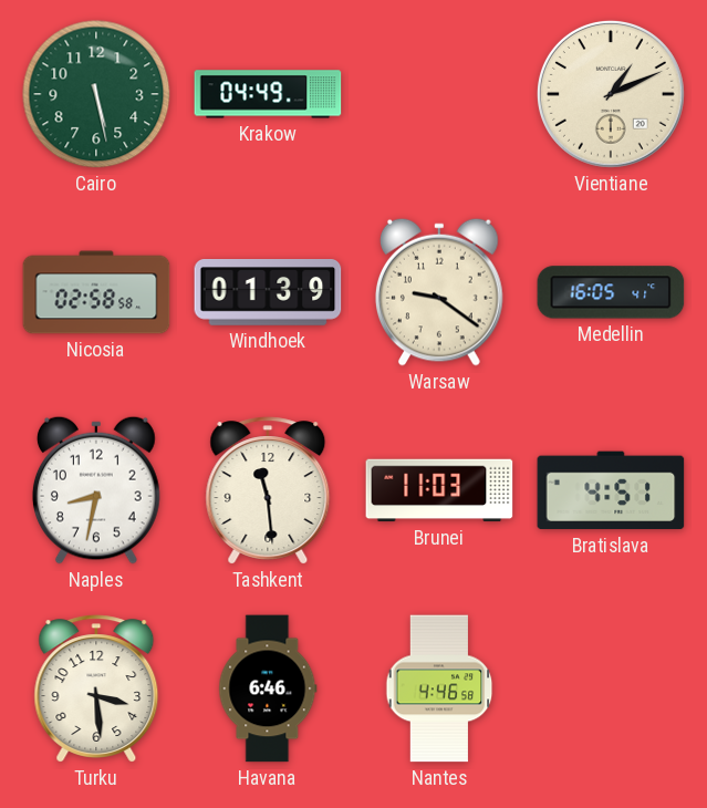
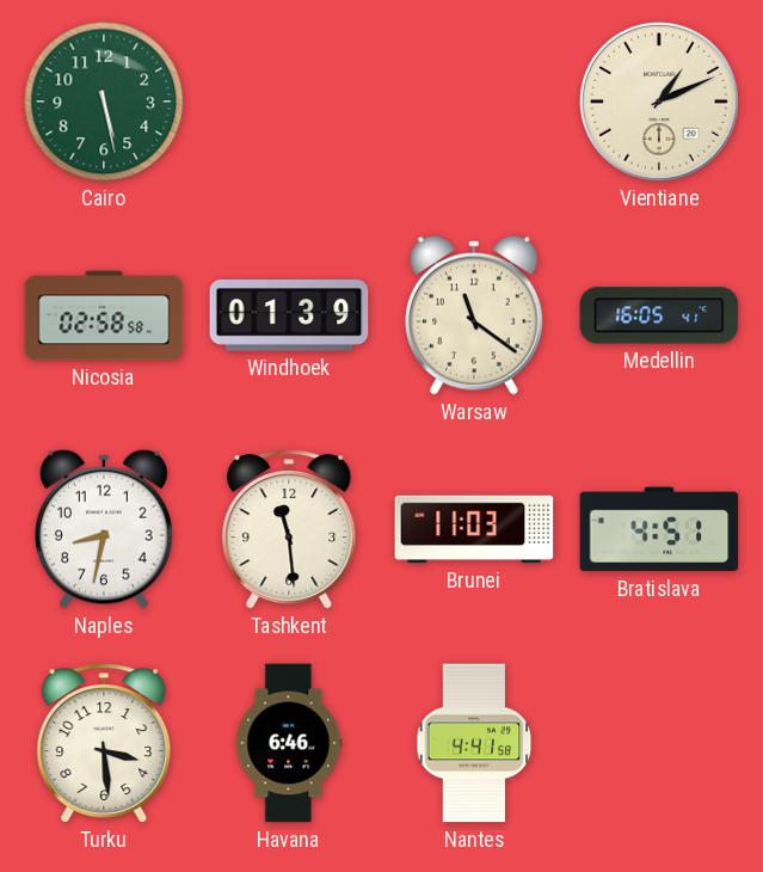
Krakow: 04:49 -> none
Warsaw: 9:21 -> 11:21
Nantes: 4:46 -> 4:41
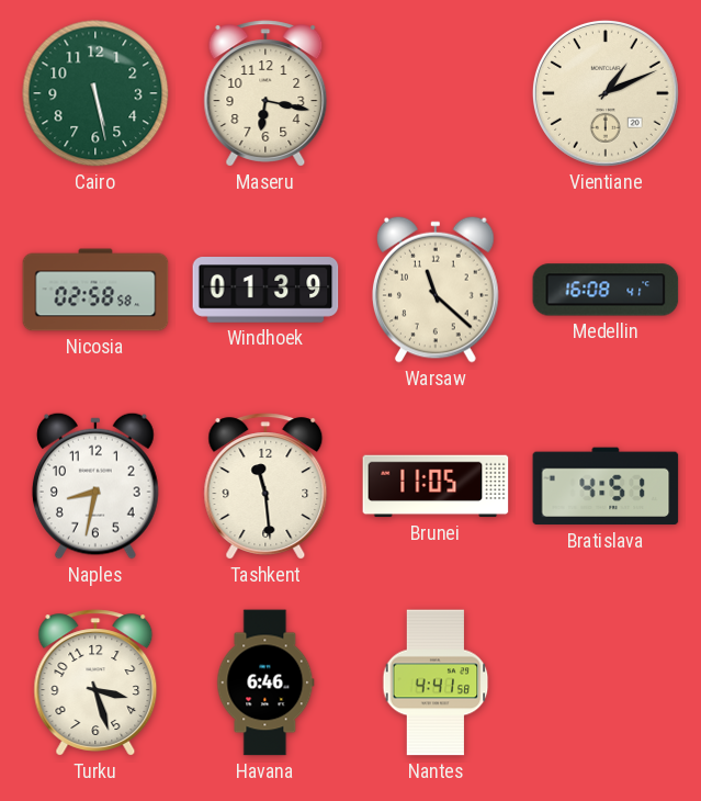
Maseru: none -> 6:17
Warsaw: 11:21 -> 11:22
Medellin: 16:05 -> 16:08
Brunei: 11:03 -> 11:05
Turku: 3:29 -> 3:27
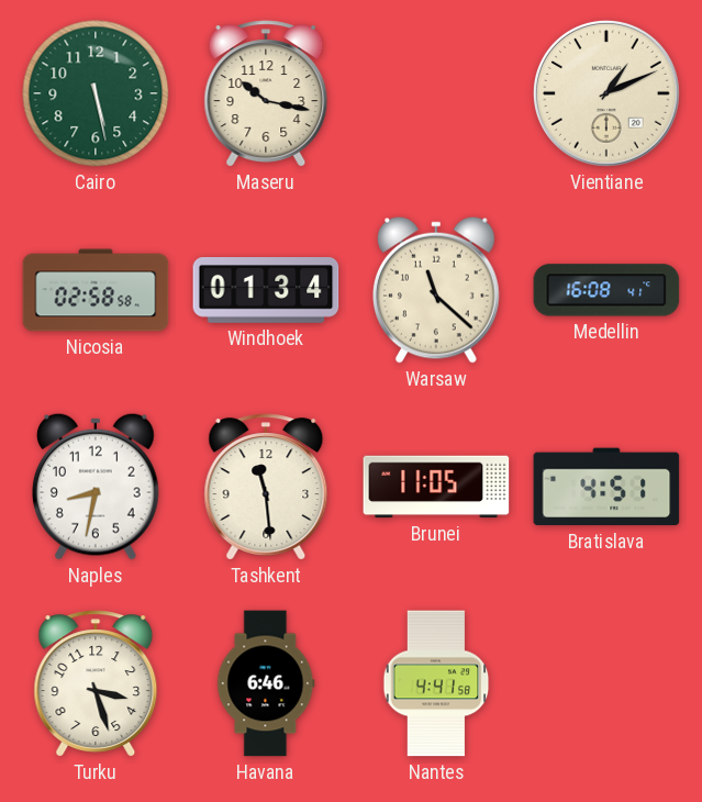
Maseru: 6:17 -> 10:17
Windhoek: 01:39 -> 01:34
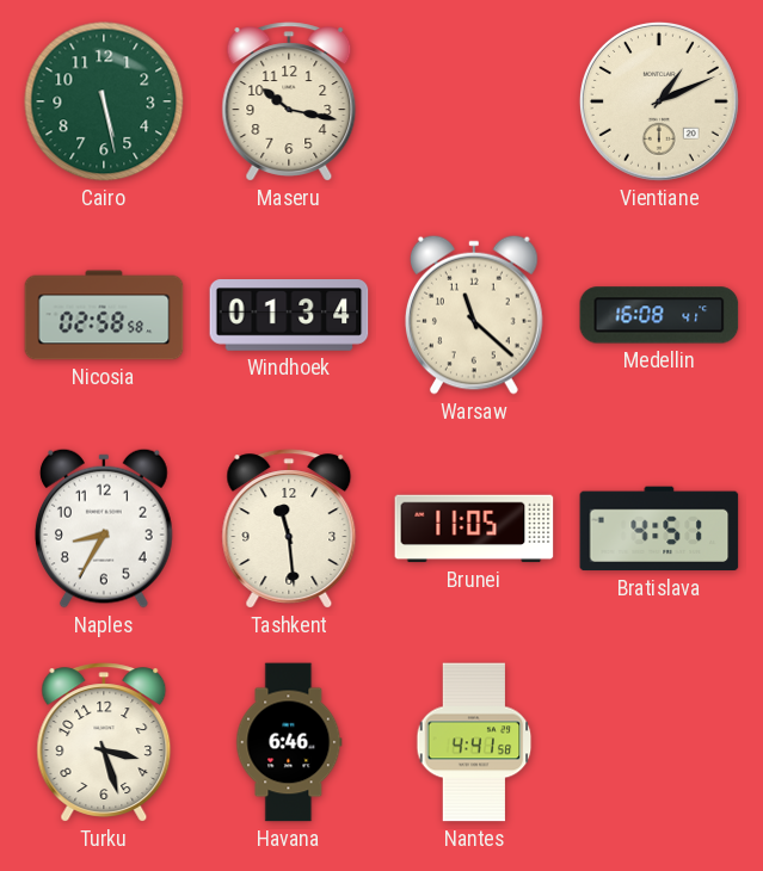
Naples: 8:32 -> 8:35
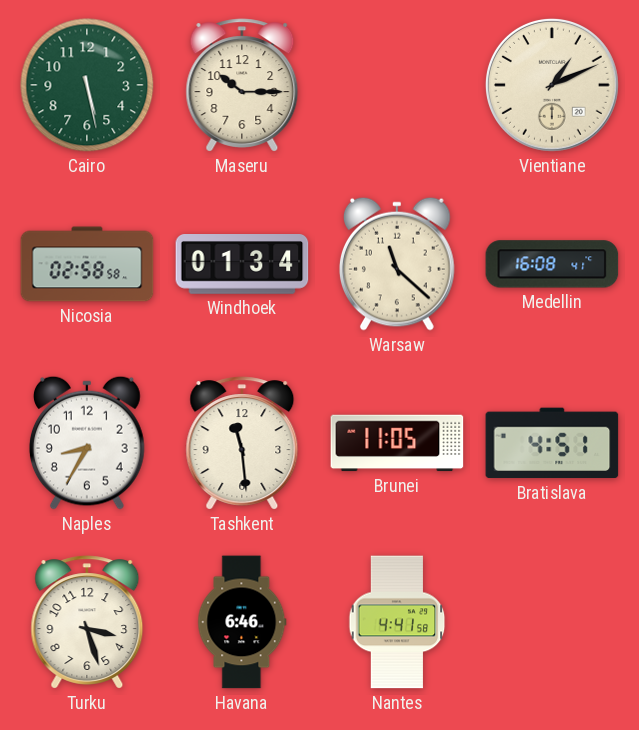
Maseru: 10:17 -> 10:15
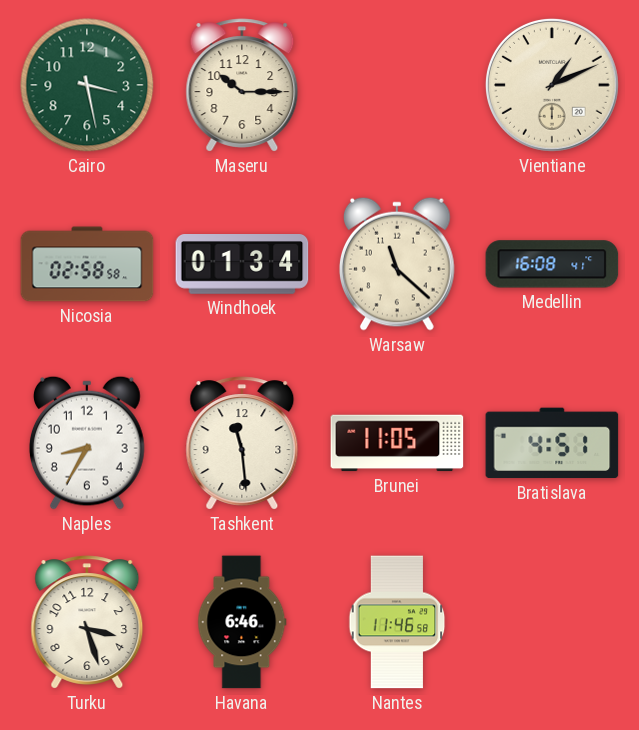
Cairo: 5:28 -> 3:28
Nantes: 4:41 -> 11:46
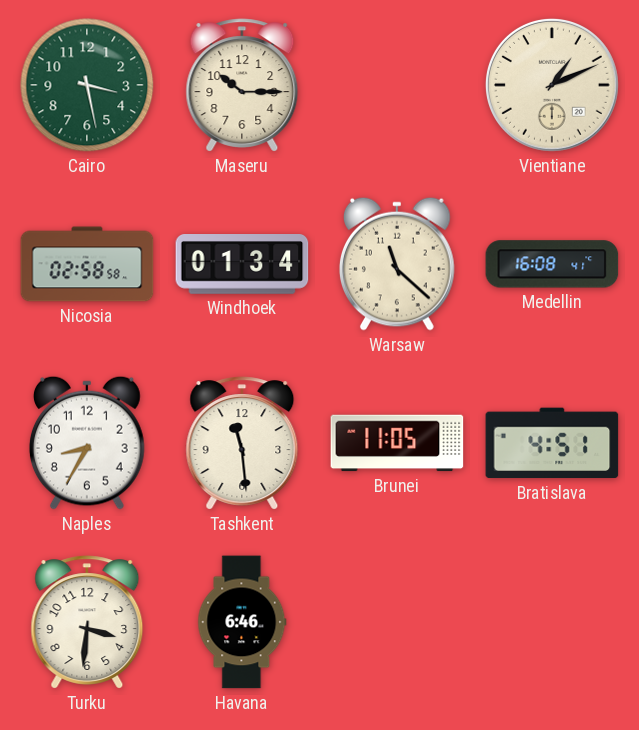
Turku: 3:27 -> 3:31
Nantes: 11:46 -> none
